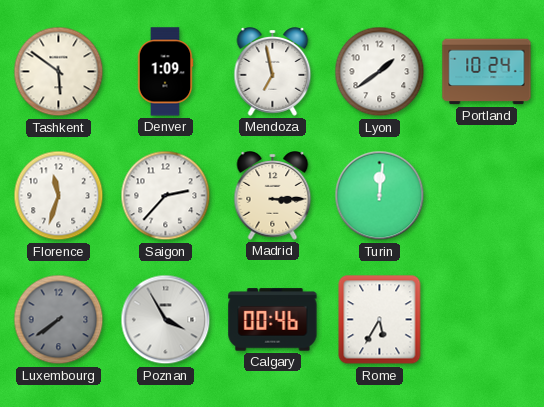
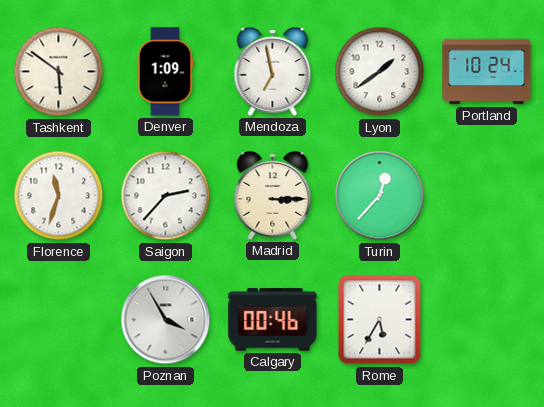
Turin: 12:01 -> 12:37
Luxembourg: 7:39 -> none
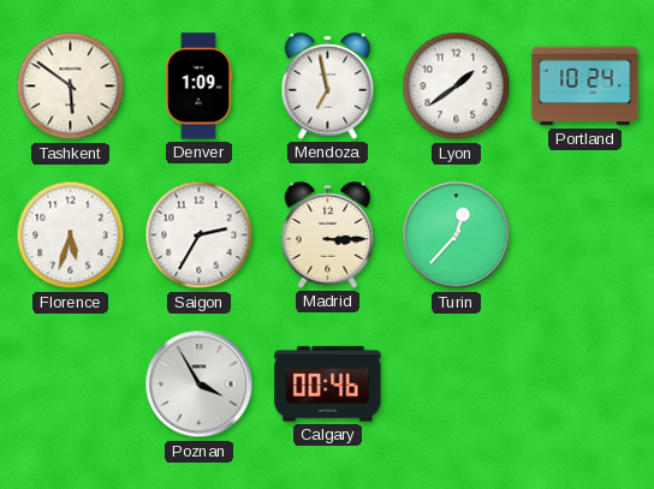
Florence: 11:33 -> 5:33
Saigon: 2:37 -> 2:35
Rome: 5:35 -> none
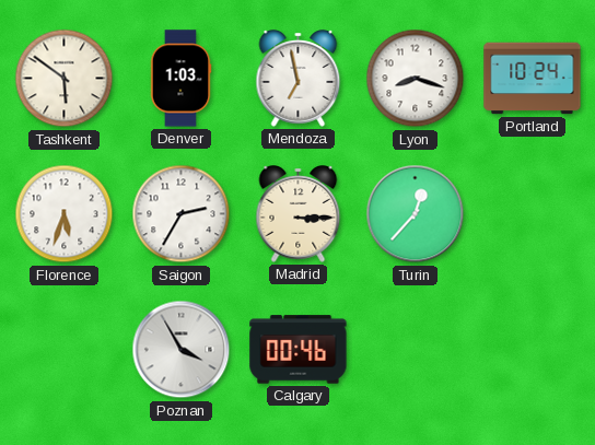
Denver: 1:09 -> 1:03
Lyon: 1:39 -> 8:18
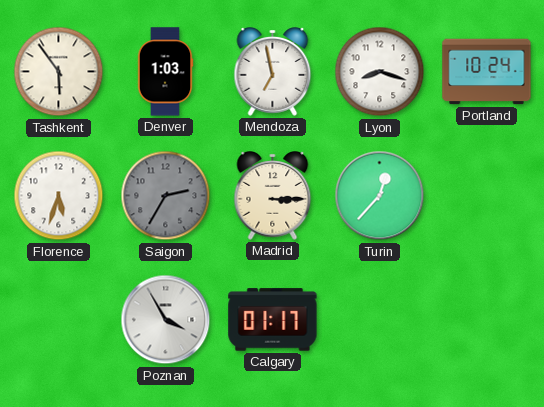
Tashkent: 5:51 -> 5:54
Saigon dial: white -> grey
Calgary: 00:46 -> 01:17
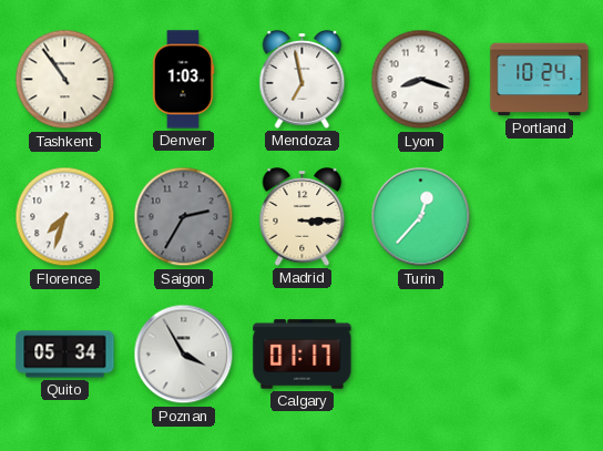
Tashkent: 5:54 -> 10:54
Florence: 5:33 -> 7:33
Quito: none -> 05:34
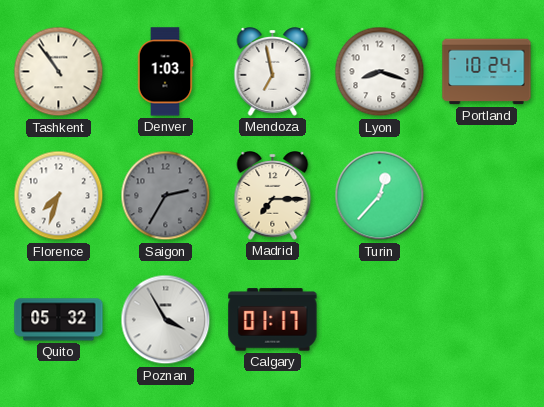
Madrid: 3:15 -> 7:15
Quito: 05:34 -> 05:32
